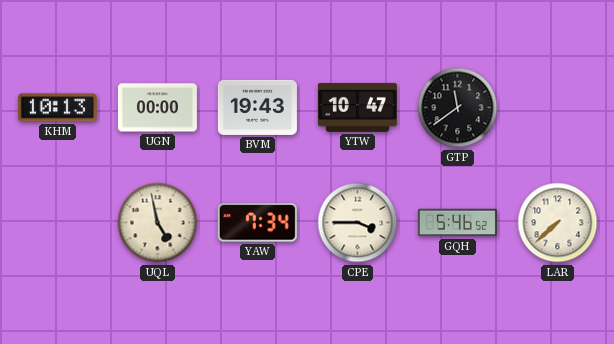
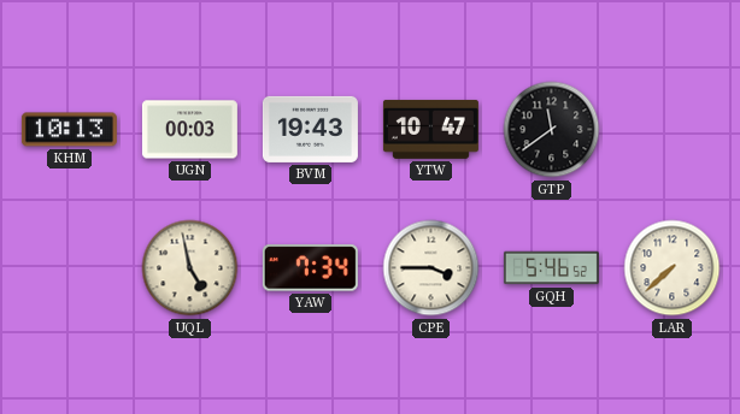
UGN: 00:00 -> 00:03
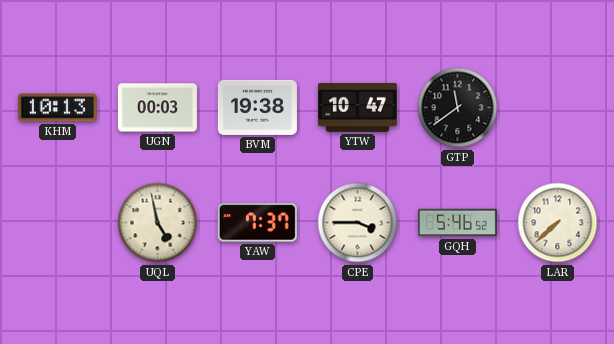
BVM: 19:43 -> 19:38
YAW: 7:34 -> 7:37
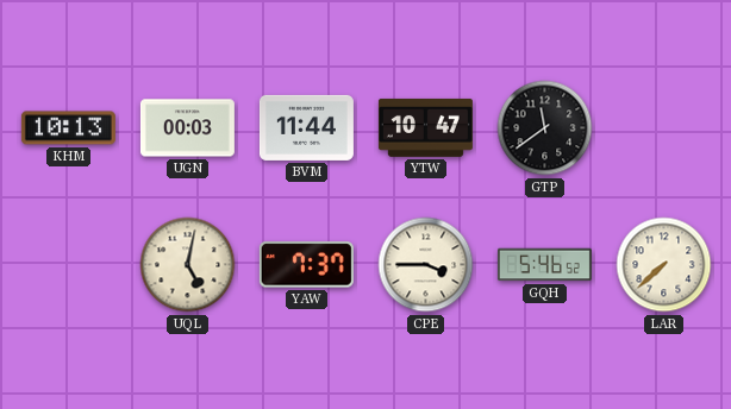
BVM: 19:38 -> 11:44
UQL: 4:58 -> 5:02
